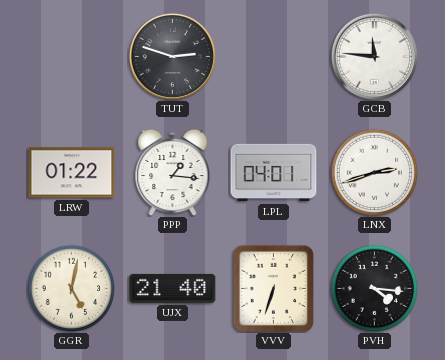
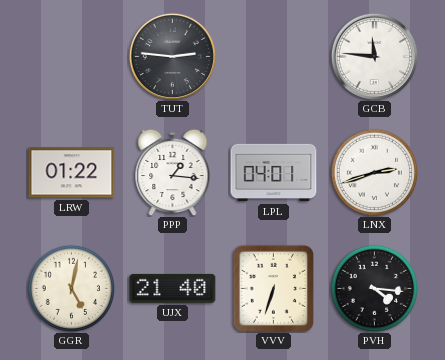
TUT: 2:48 -> 2:46
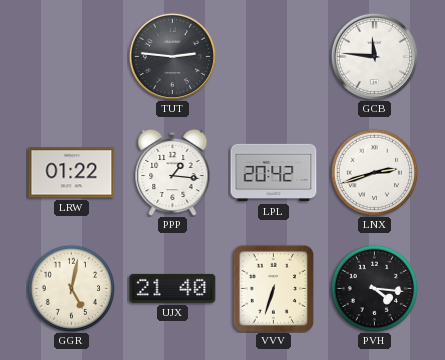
LPL: 04:01 -> 20:42
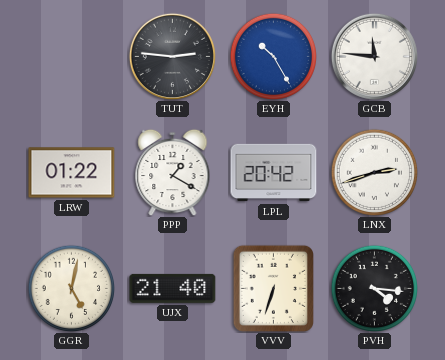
EYH: none -> 10:25
PPP: 1:16 -> 1:20
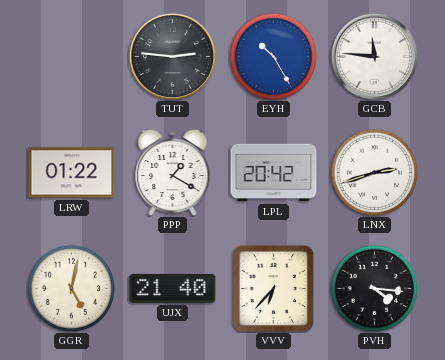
VVV: 6:33 -> 6:37
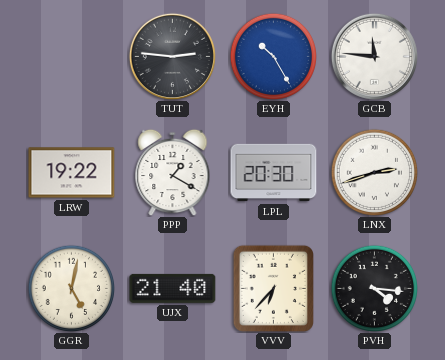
LRW: 01:22 -> 19:22
LPL: 20:42 -> 20:30
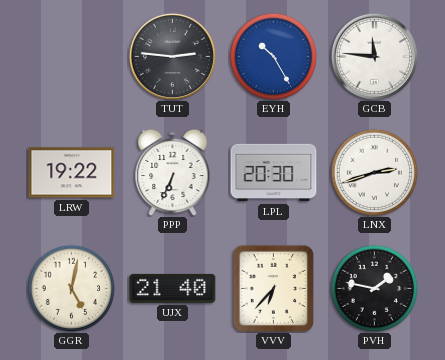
PPP: 1:20 -> 6:34
PVH: 4:16 -> 1:47
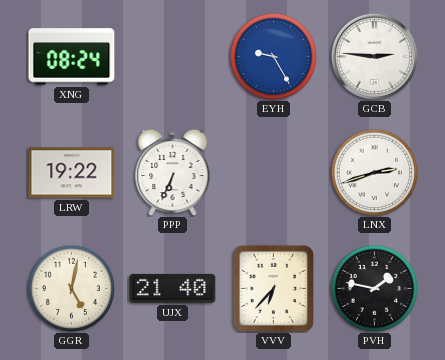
XNG: none -> 08:24
TUT: 2:46 -> none
EYH: 10:25 -> 9:25
GCB: 11:46 -> 2:46
LPL: 20:30 -> none
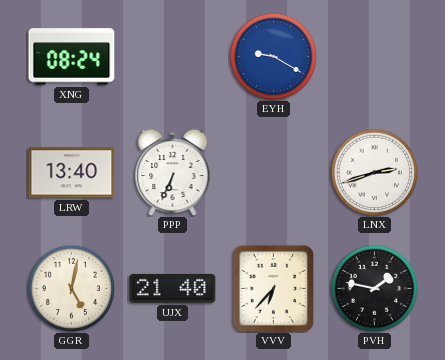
EYH: 9:25 -> 9:20
GCB: 2:46 -> none
LRW: 19:22 -> 13:40
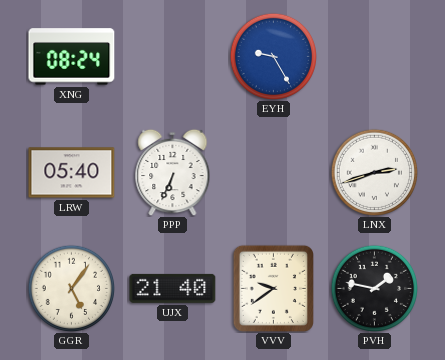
EYH: 9:20 -> 9:25
LRW: 13:40 -> 05:40
GGR: 5:02 -> 5:06
VVV: 6:37 -> 9:39
